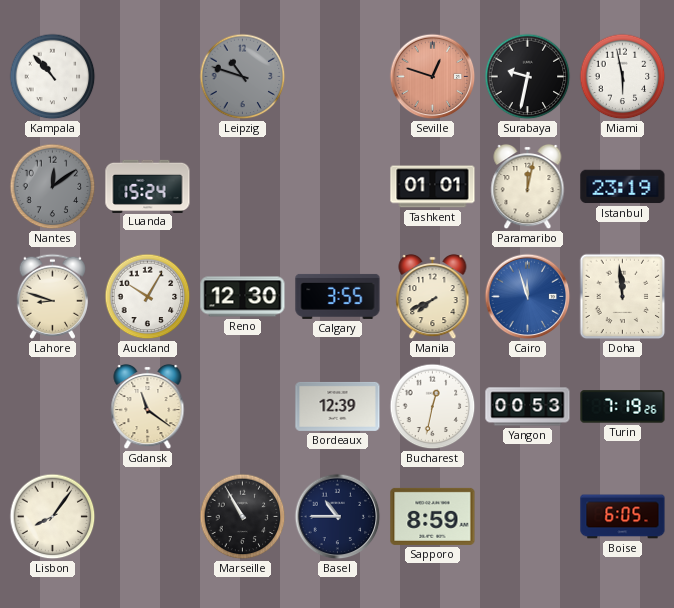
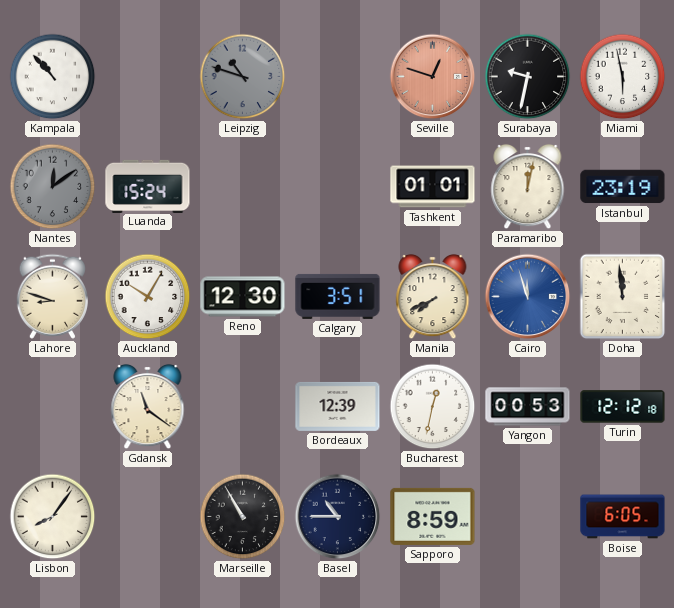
Calgary: 3:55 -> 3:51
Turin: 7:19 -> 12:12
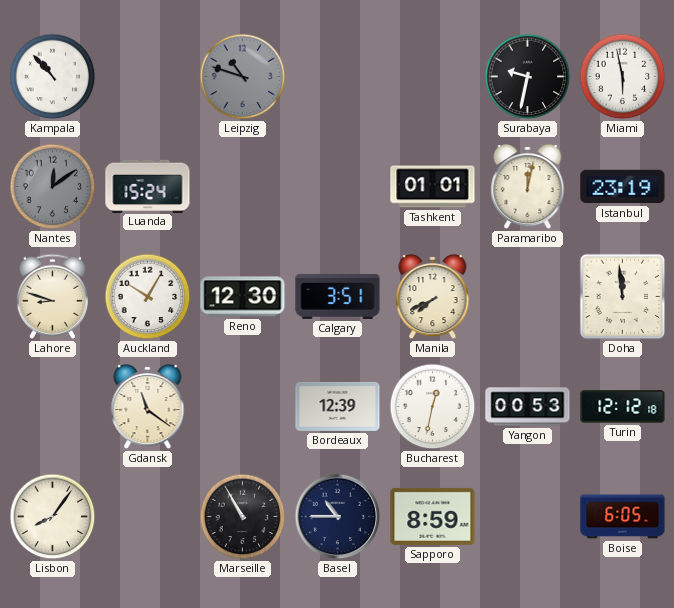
Seville: 12:48 -> none
Cairo: 11:57 -> none
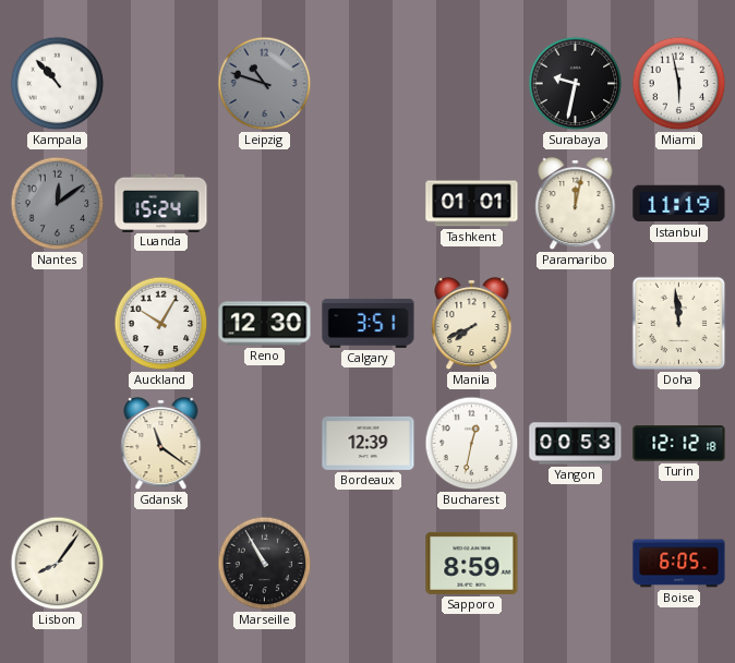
Istanbul: 23:19 -> 11:19
Lahore: 8:48 -> none
Basel: 10:45 -> none
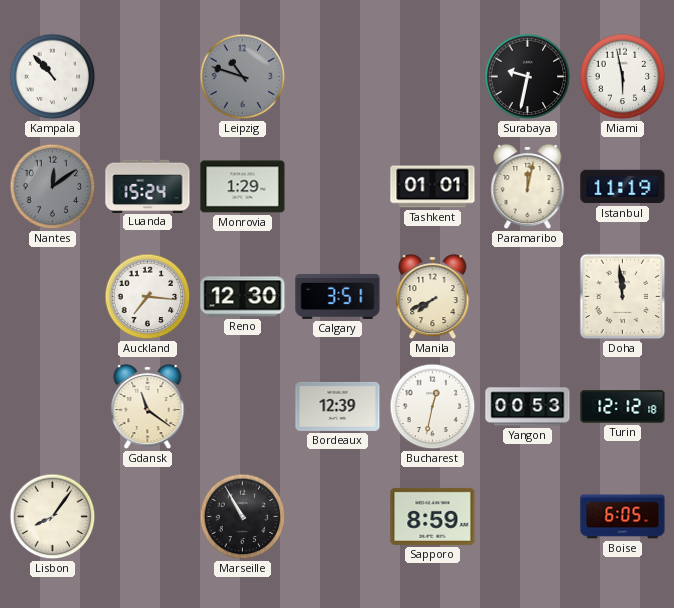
Monrovia: none -> 1:29
Auckland: 10:05 -> 7:16
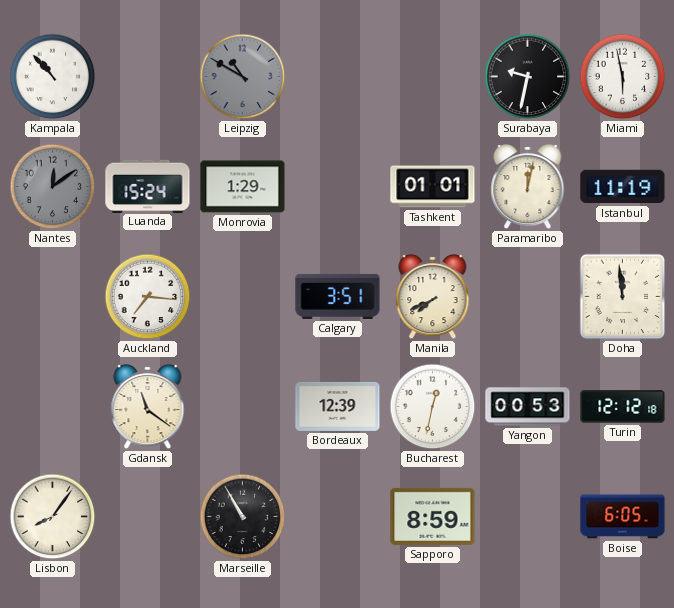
Leipzig: 10:48 -> 10:50
Reno: 12:30 -> none
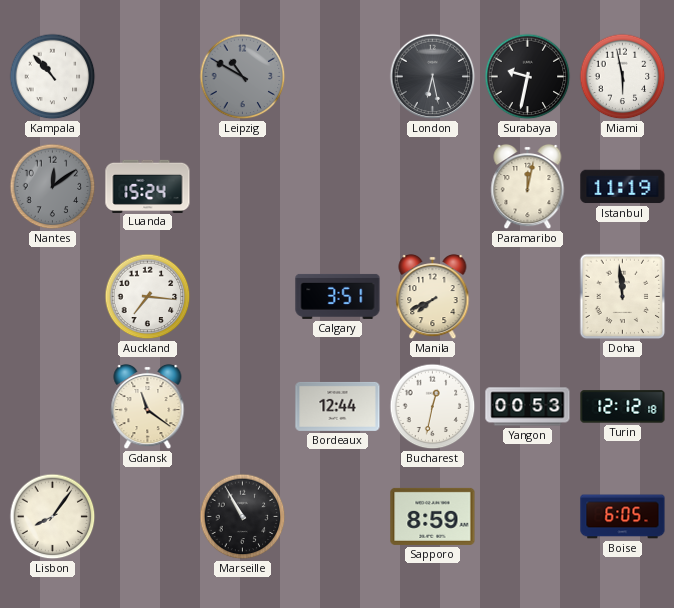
London: none -> 6:28
Monrovia: 1:29 -> none
Tashkent: 01:01 -> none
Bordeaux: 12:39 -> 12:44
